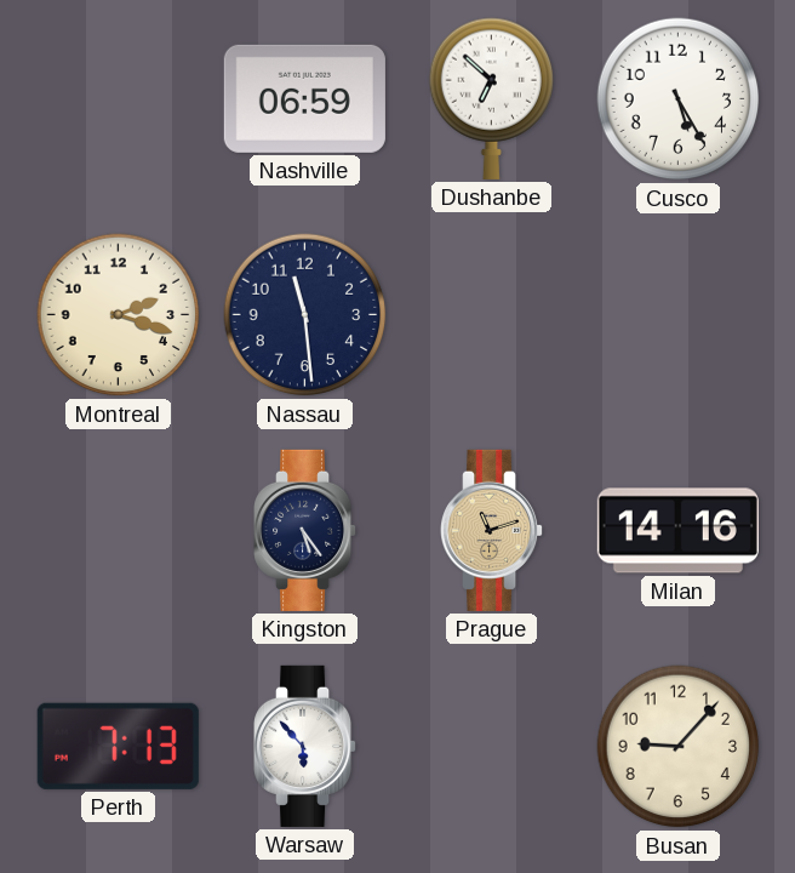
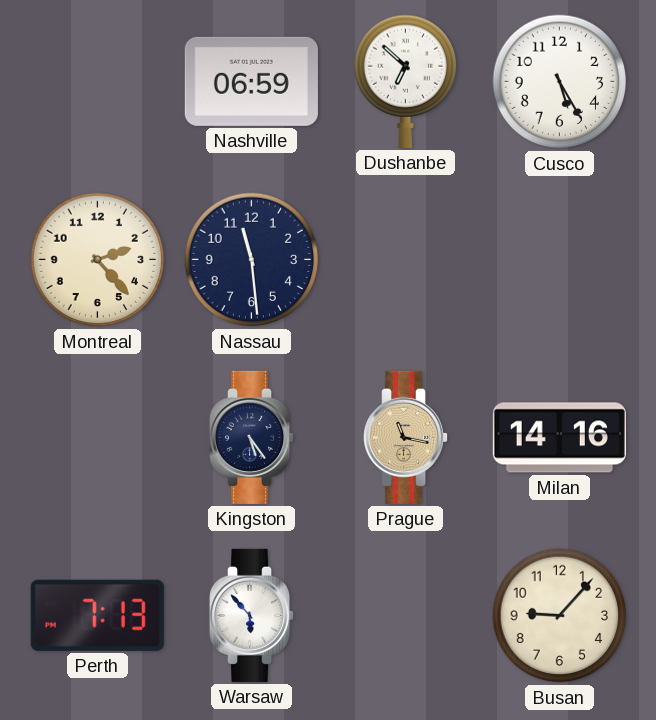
Montreal: 2:18 -> 2:23
Prague: 11:12 -> 11:17
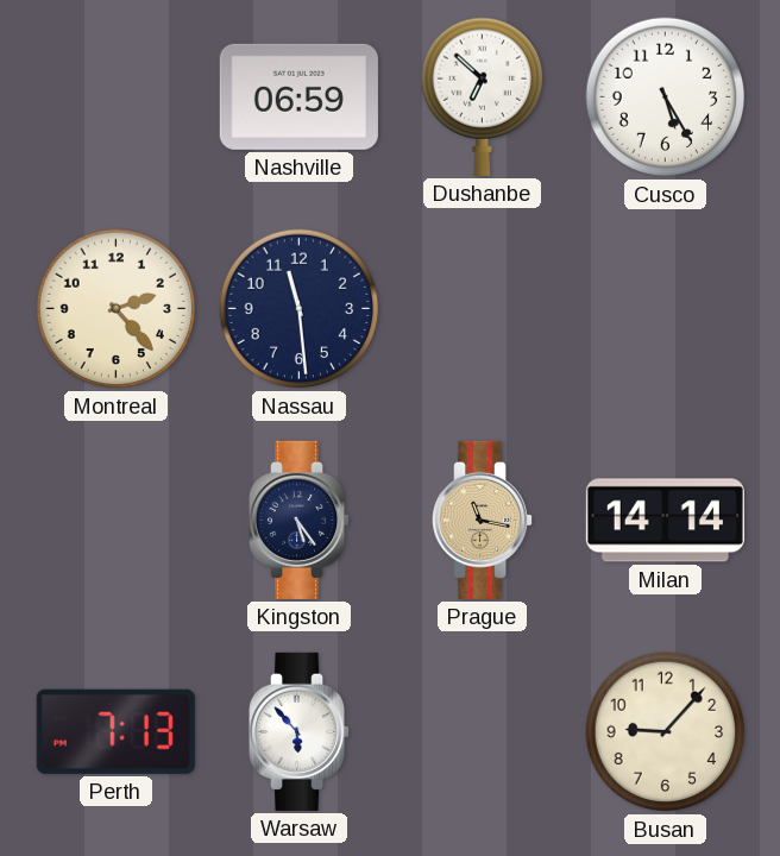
Milan: 14:16 -> 14:14
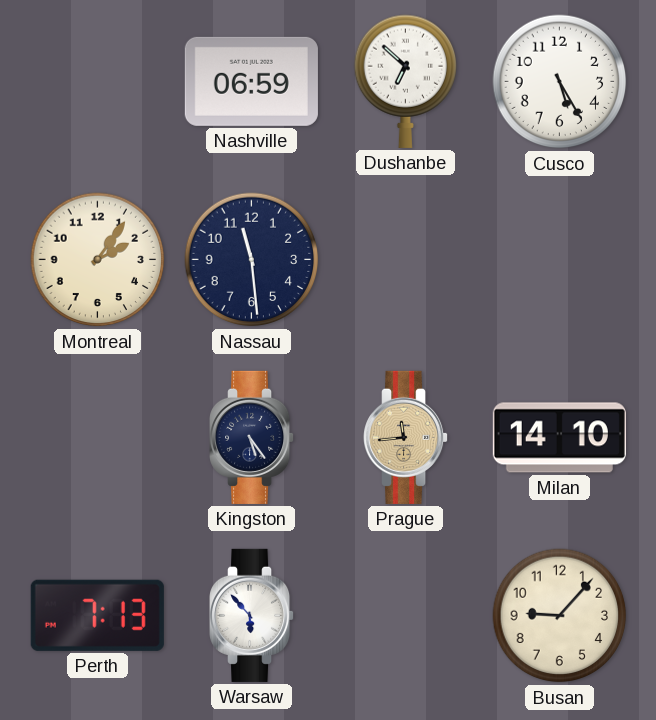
Montreal: 2:23 -> 2:06
Prague: 11:17 -> 11:44
Milan: 14:14 -> 14:10
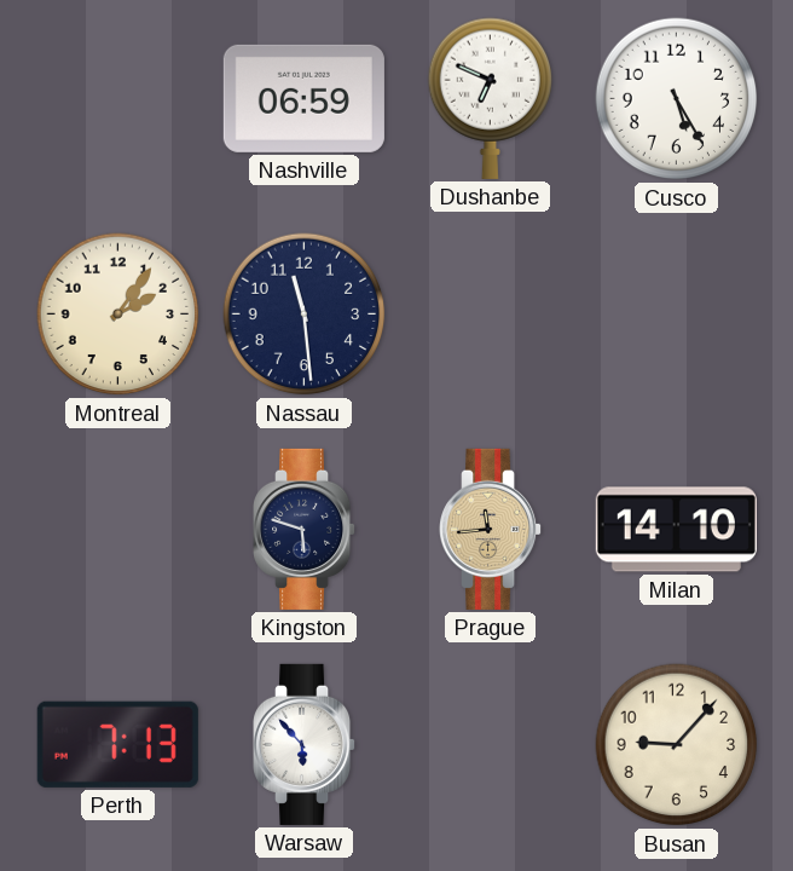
Dushanbe: 6:52 -> 6:49
Kingston: 5:24 -> 5:48
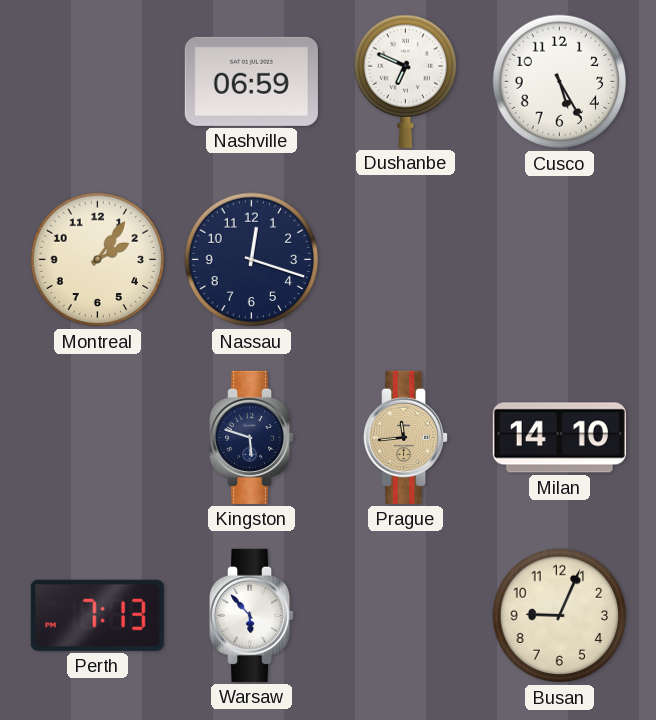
Nassau: 11:29 -> 12:18
Busan: 9:07 -> 9:04
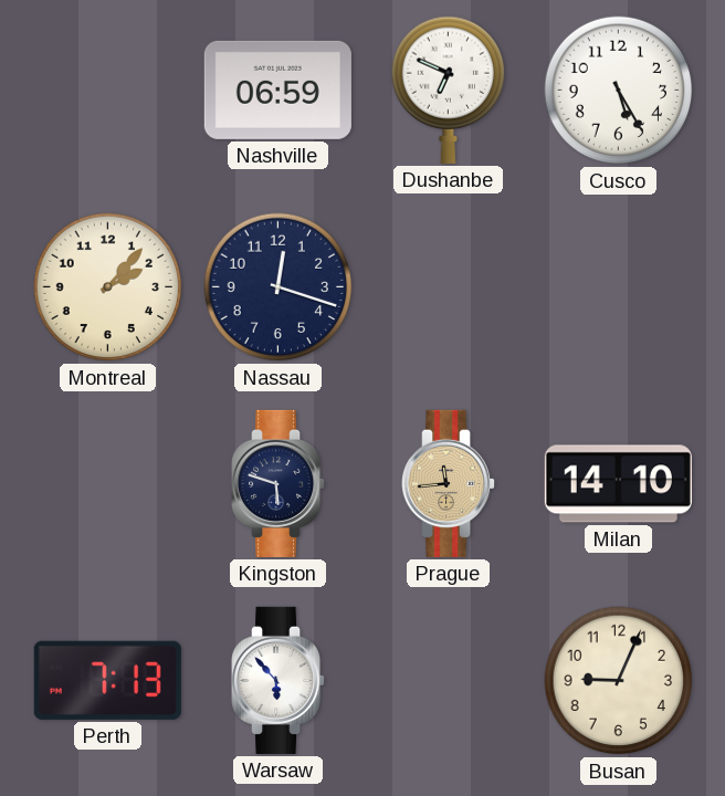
Montreal: 2:06 -> 2:07
